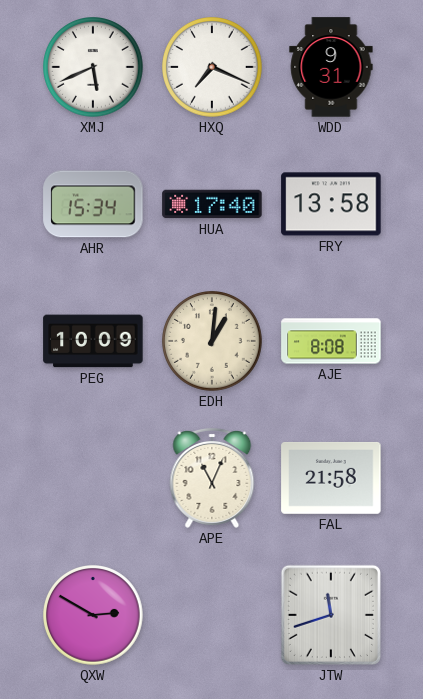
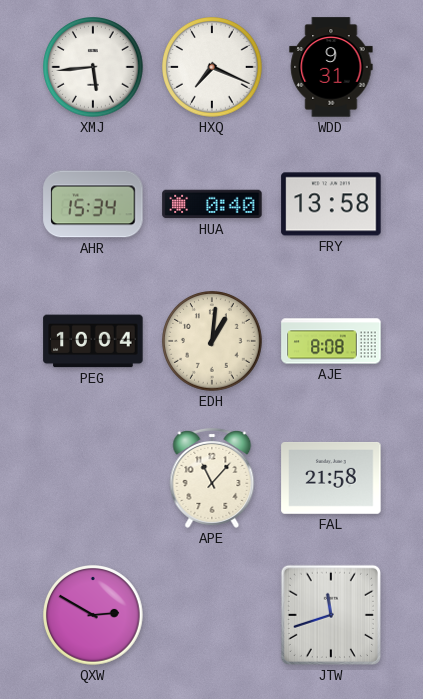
XMJ: 5:41 -> 5:44
HUA: 17:40 -> 0:40
PEG: 10:09 -> 10:04
APE: 11:04 -> 11:07
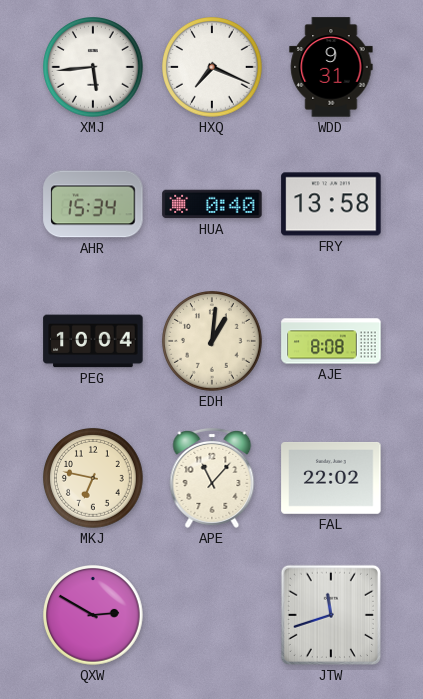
MKJ: none -> 6:47
FAL: 21:58 -> 22:02
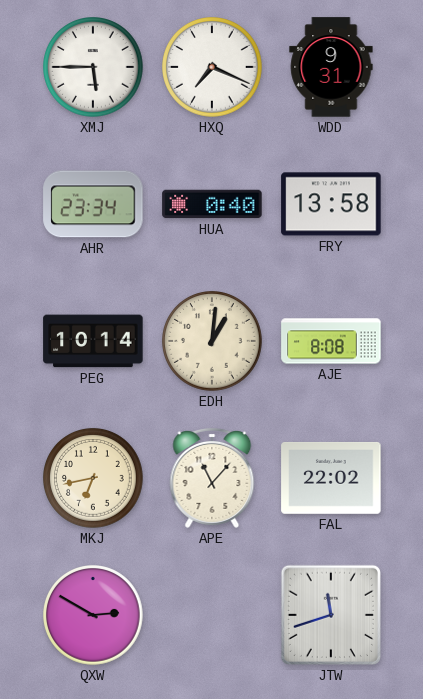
XMJ: 5:44 -> 5:45
AHR: 15:34 -> 23:34
PEG: 10:04 -> 10:14
MKJ: 6:47 -> 6:43
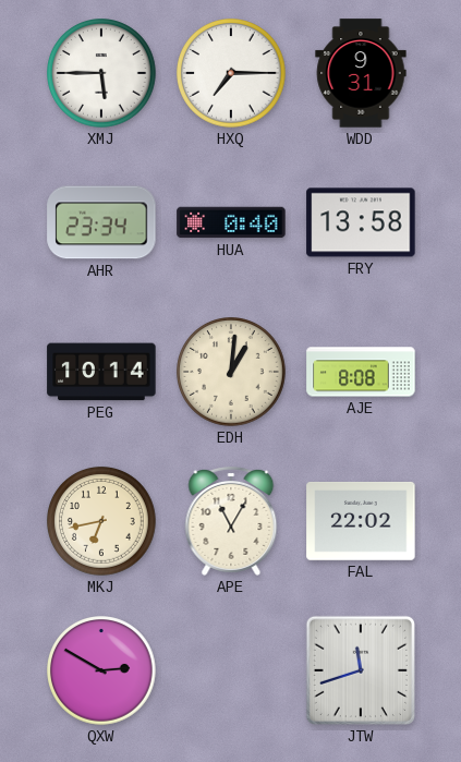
HXQ: 7:19 -> 7:15
APE: 11:07 -> 11:05
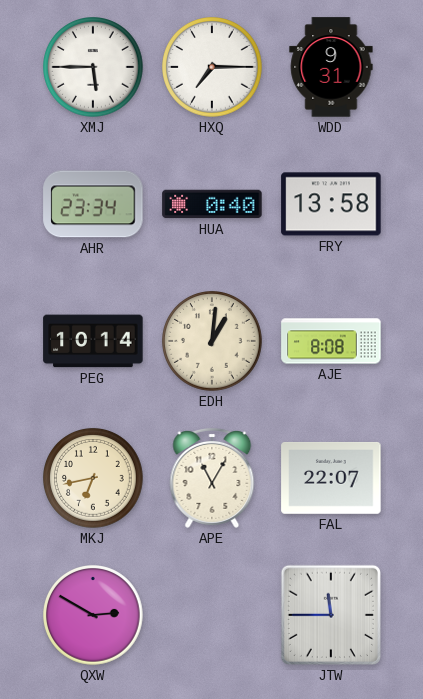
FAL: 22:02 -> 22:07
JTW: 11:42 -> 11:45
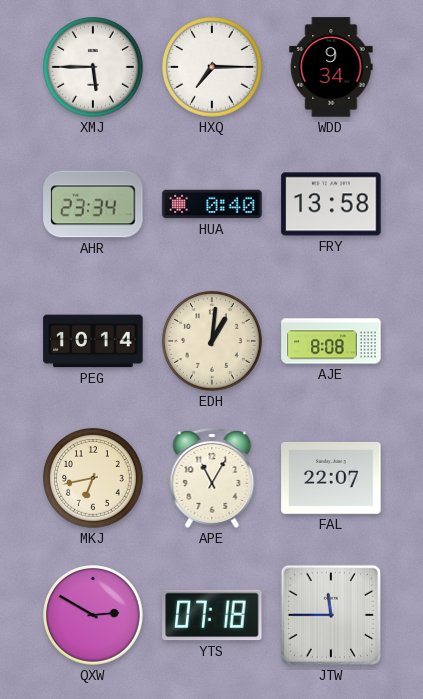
WDD: 9:31 -> 9:34
YTS: none -> 07:18
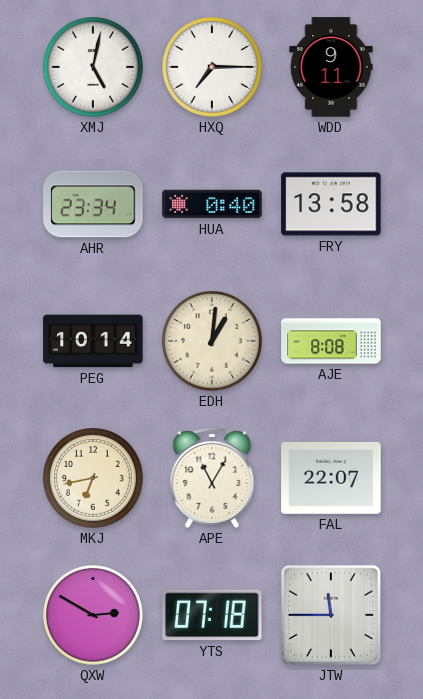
XMJ: 5:45 -> 5:02
WDD: 9:34 -> 9:11
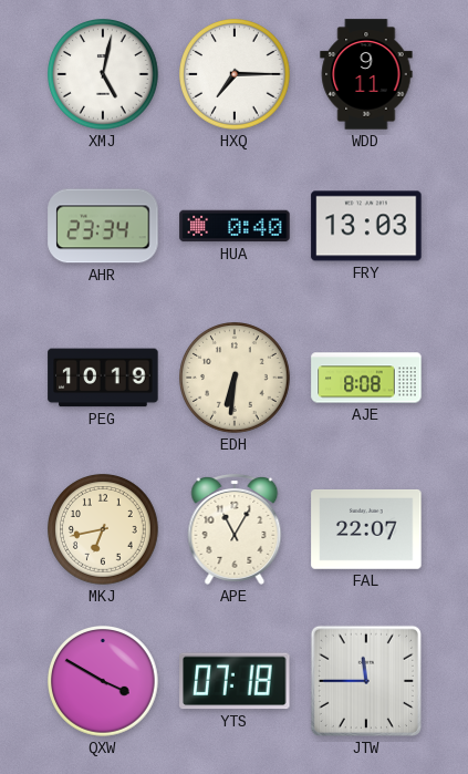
FRY: 13:58 -> 13:03
PEG: 10:14 -> 10:19
EDH: 1:01 -> 6:31
QXW: 2:50 -> 3:50
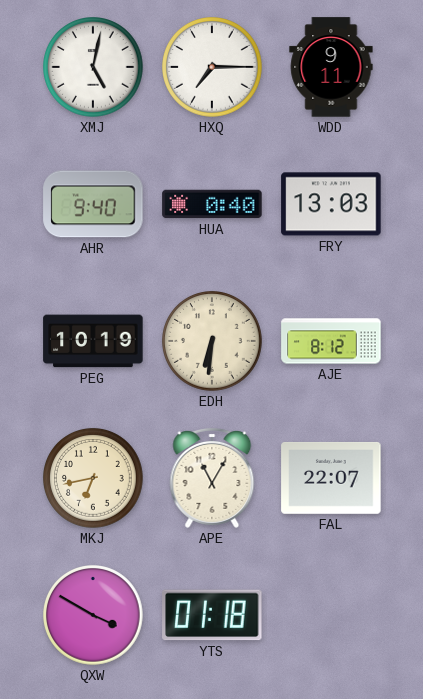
AHR: 23:34 -> 9:40
AJE: 8:08 -> 8:12
YTS: 07:18 -> 01:18
JTW: 11:45 -> none
